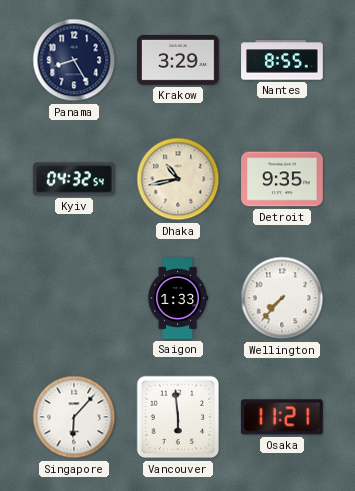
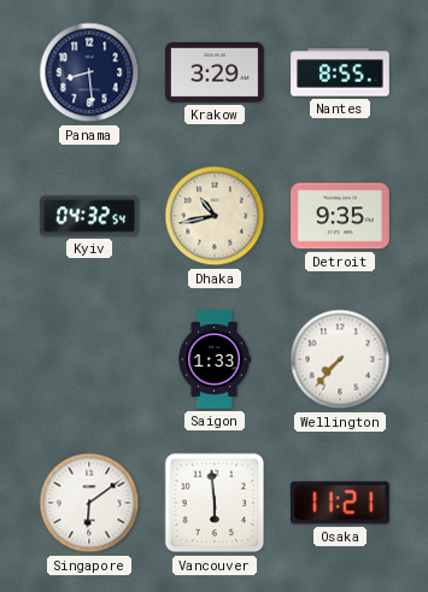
Panama: 8:25 -> 8:29
Singapore: 6:07 -> 6:09
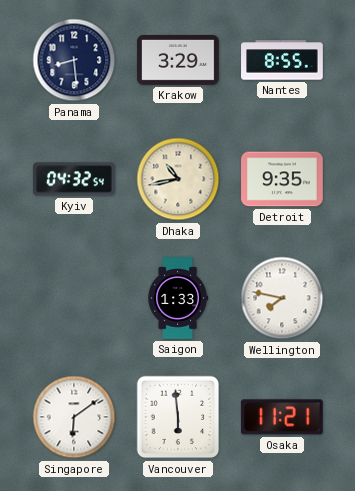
Wellington: 7:37 -> 7:47
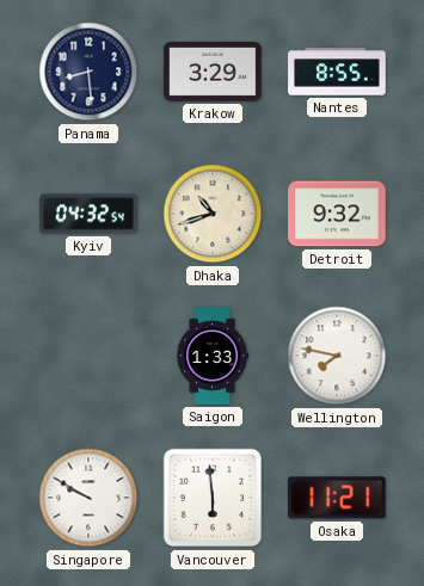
Dhaka: 10:43 -> 10:42
Detroit: 9:35 -> 9:32
Singapore: 6:09 -> 9:50
